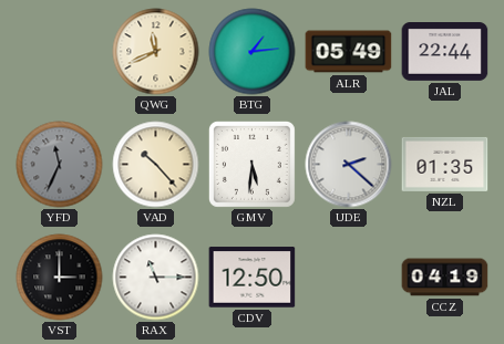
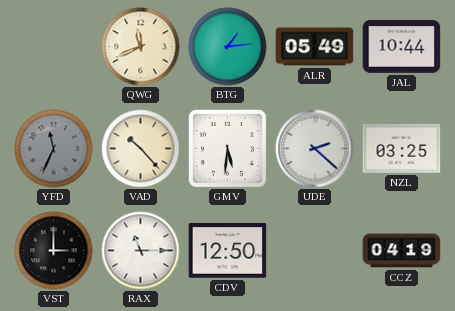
JAL: 22:44 -> 10:44
NZL: 01:35 -> 03:25
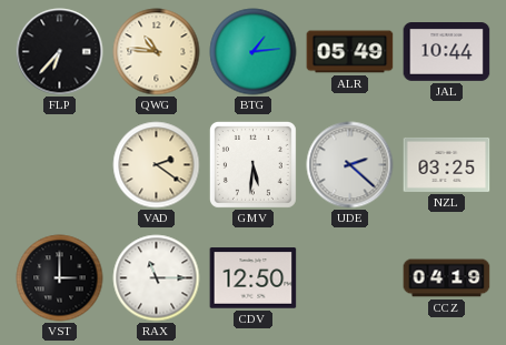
FLP: none -> 6:37
QWG: 11:41 -> 10:46
YFD: 11:34 -> none
VAD: 10:23 -> 2:21
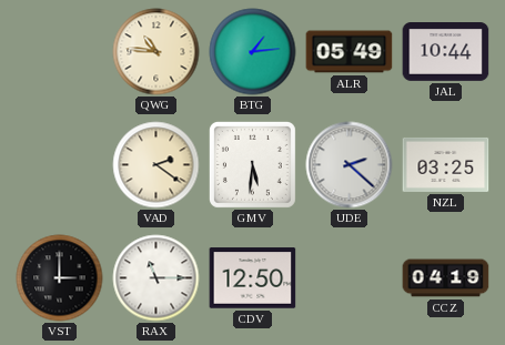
FLP: 6:37 -> none
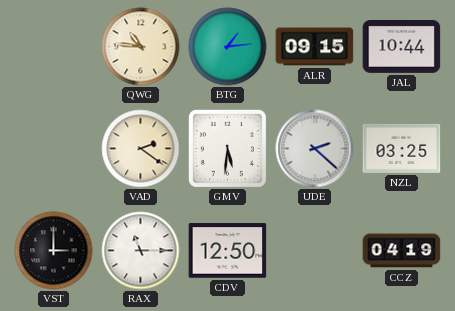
ALR: 05:49 -> 09:15
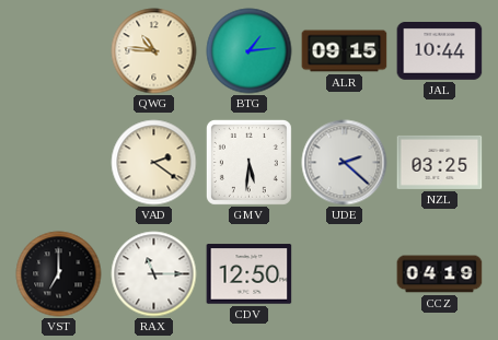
VST: 3:00 -> 7:00
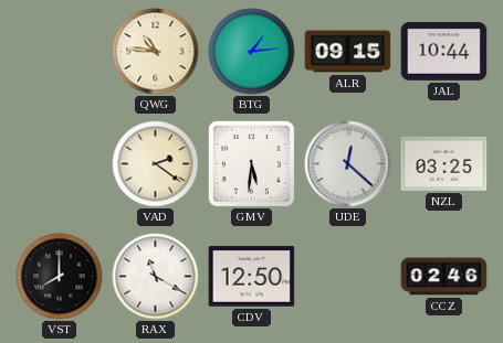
UDE: 2:22 -> 12:22
VST: 7:00 -> 8:00
RAX: 11:15 -> 11:20
CCZ: 04:19 -> 02:46
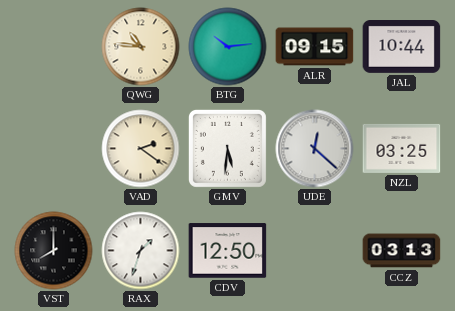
BTG: 1:14 -> 10:14
RAX: 11:20 -> 1:33
CCZ: 02:46 -> 03:13
